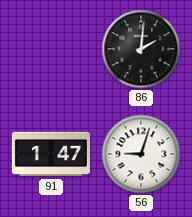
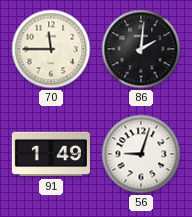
70: none -> 11:45
91: 1:47 -> 1:49
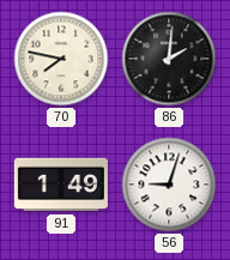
70: 11:45 -> 7:47
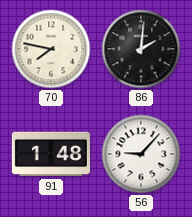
91: 1:49 -> 1:48
56: 9:03 -> 9:07
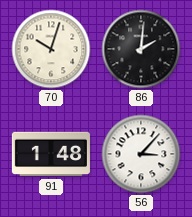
70: 7:47 -> 10:03
56: 9:07 -> 3:07
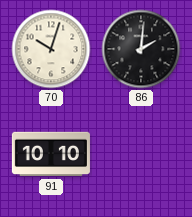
91: 1:48 -> 10:10
56: 3:07 -> none
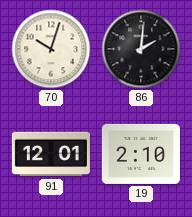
91: 10:10 -> 12:01
19: none -> 2:10
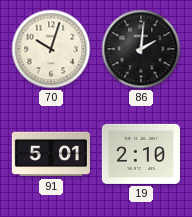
91: 12:01 -> 5:01
